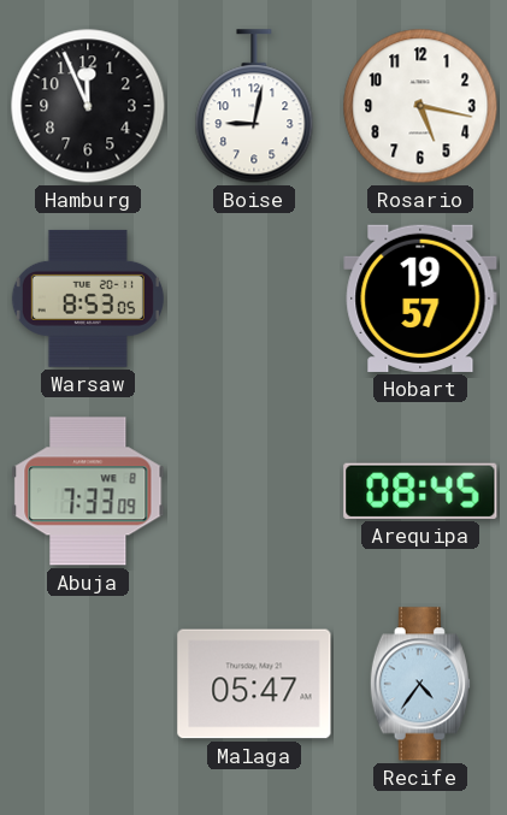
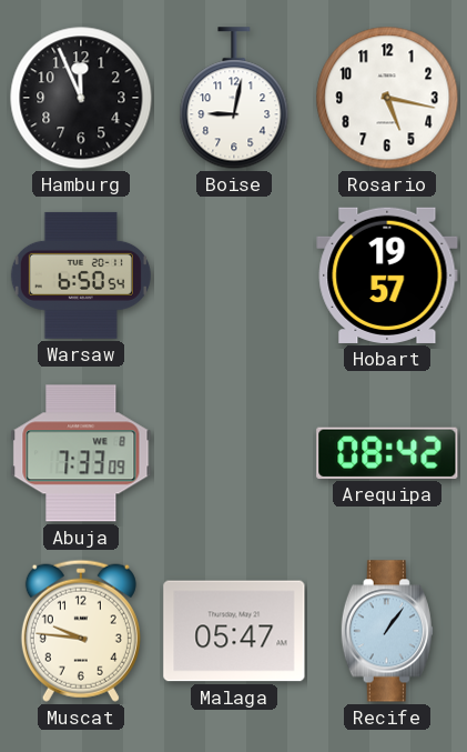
Warsaw: 8:53 -> 6:50
Arequipa: 08:45 -> 08:42
Muscat: none -> 9:46
Recife: 4:36 -> 1:06
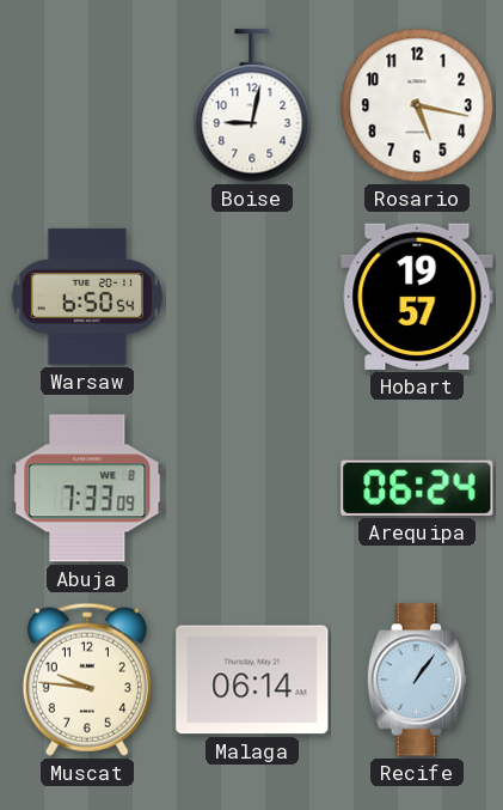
Hamburg: 11:56 -> none
Arequipa: 08:42 -> 06:24
Malaga: 05:47 -> 06:14
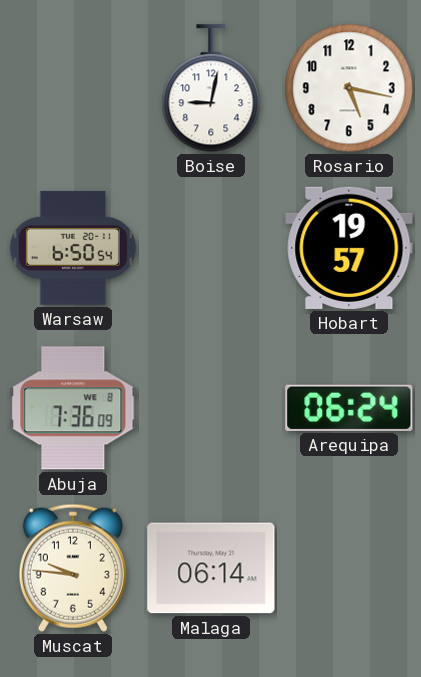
Abuja: 7:33 -> 7:36
Recife: 1:06 -> none
